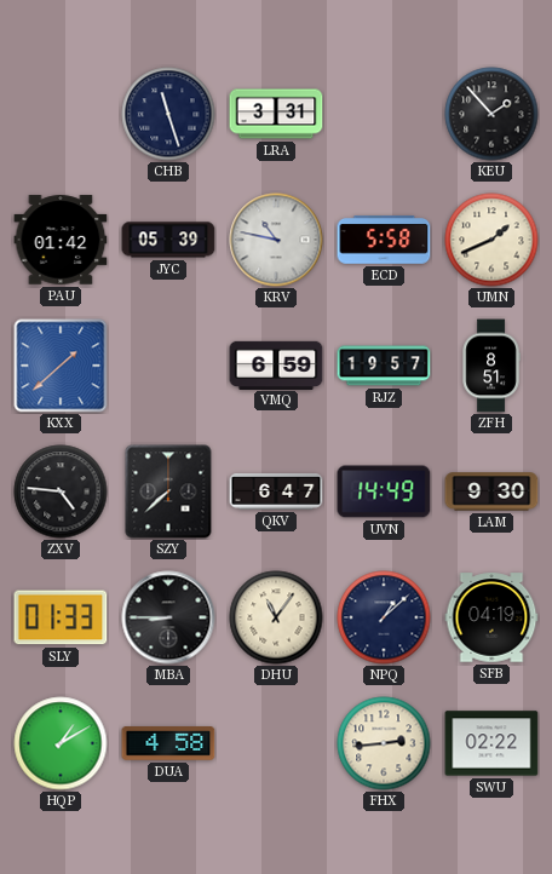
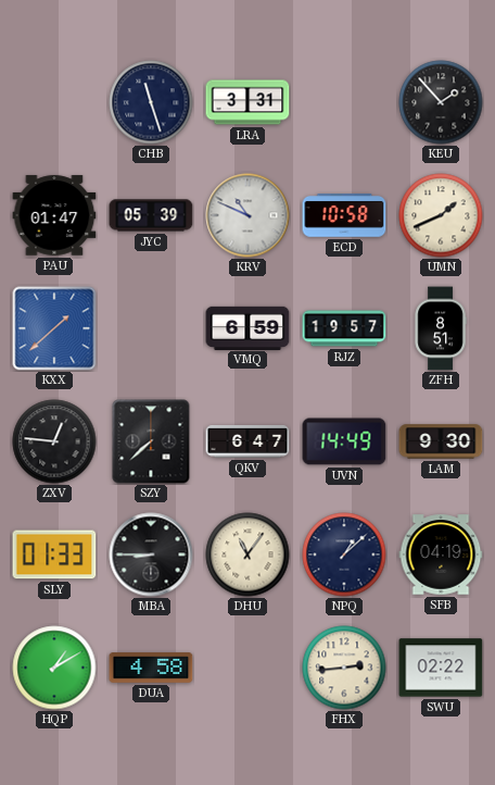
PAU: 01:42 -> 01:47
KRV: 10:47 -> 10:49
ECD: 5:58 -> 10:58
ZXV: 4:46 -> 12:46
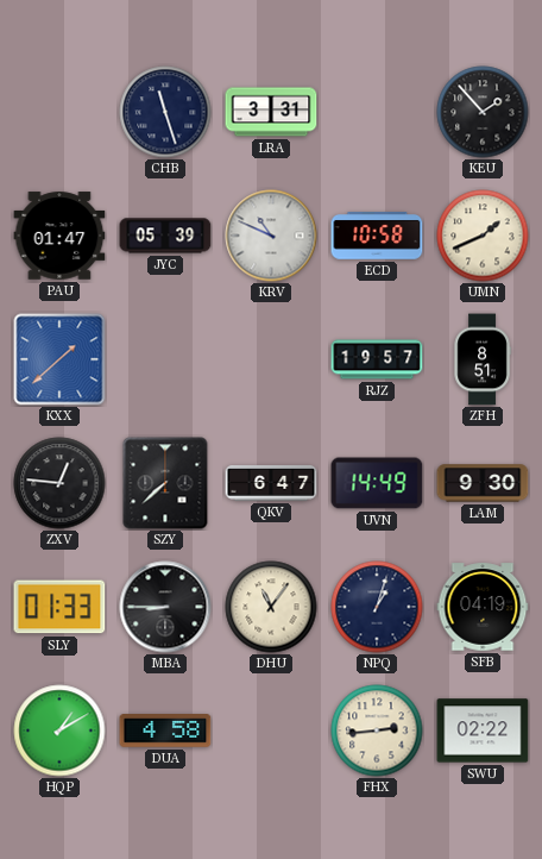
VMQ: 6:59 -> none
NPQ: 1:08 -> 1:03
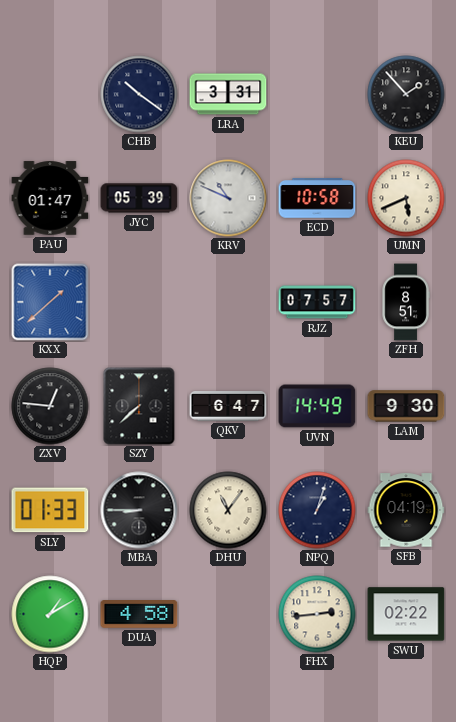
CHB: 11:27 -> 10:21
UMN: 1:41 -> 5:41
RJZ: 19:57 -> 07:57
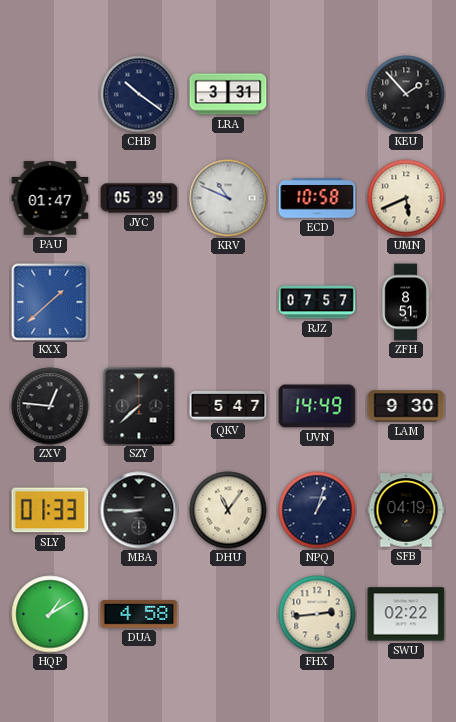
QKV: 6:47 -> 5:47
